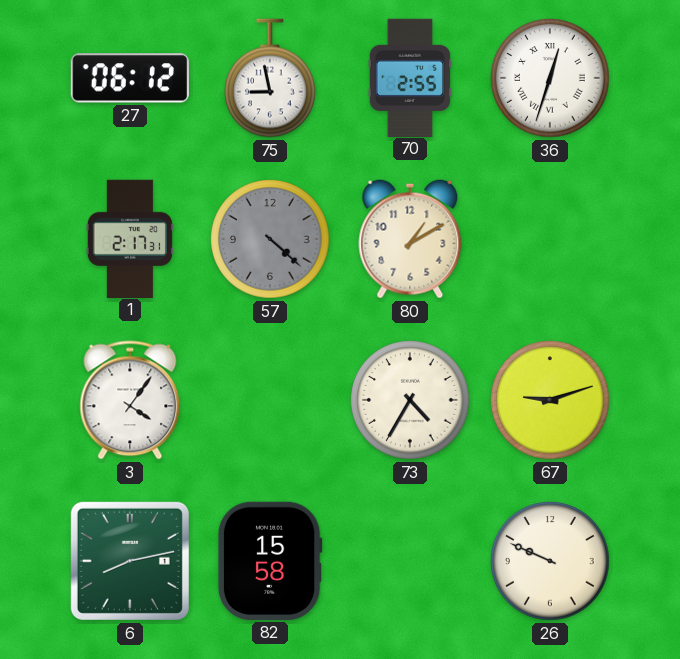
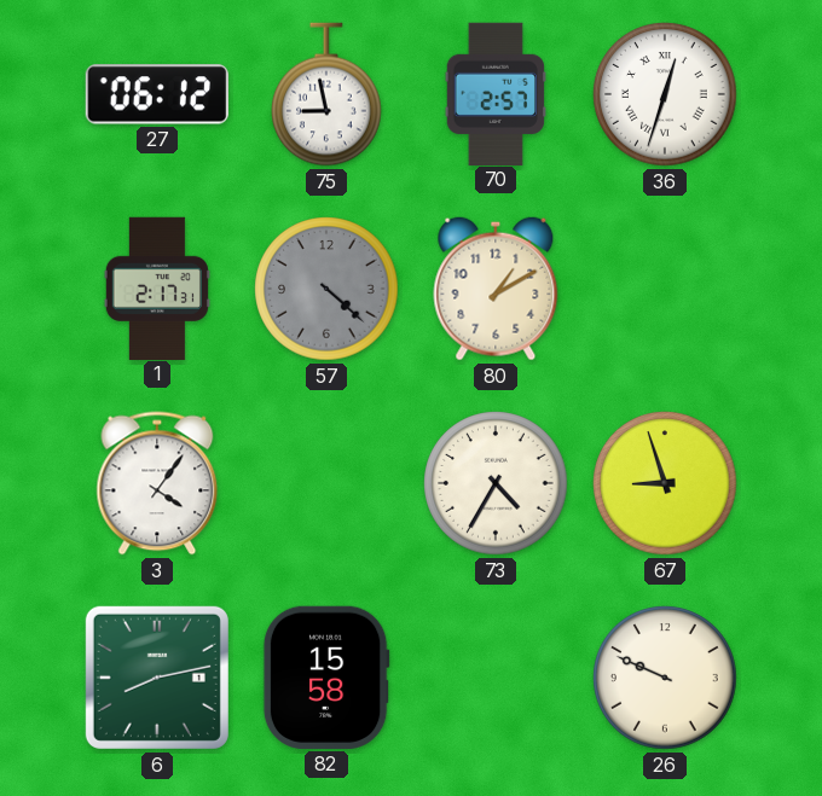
70: 2:55 -> 2:57
67: 9:12 -> 8:57
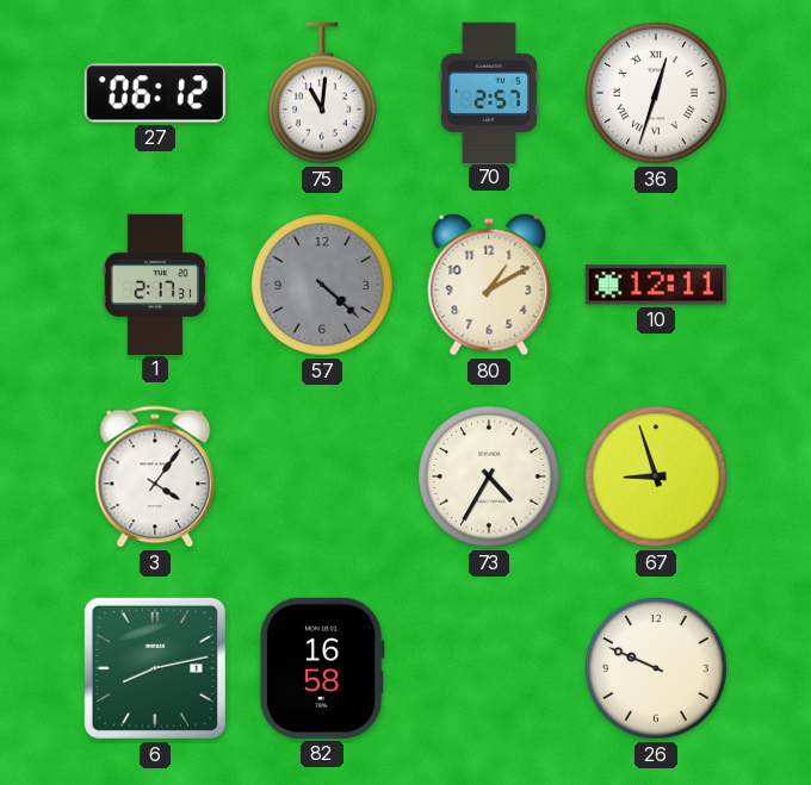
75: 8:58 -> 11:01
10: none -> 12:11
82: 15:58 -> 16:58
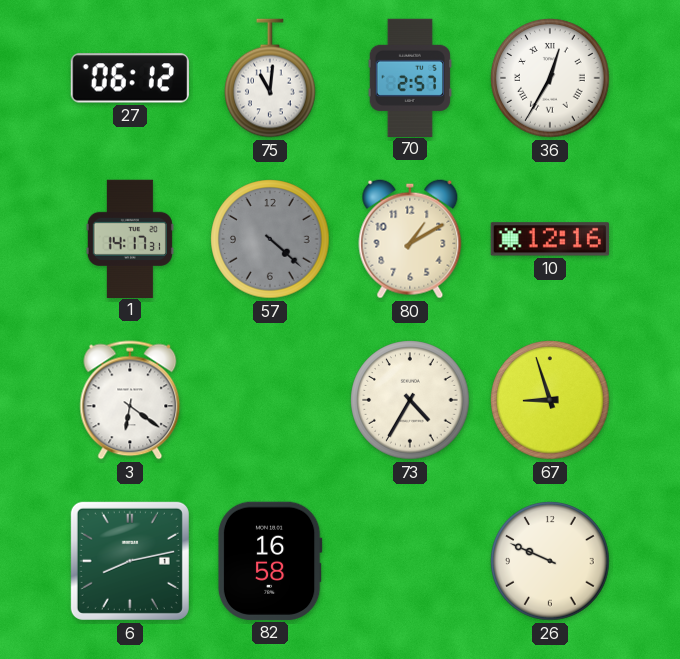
36: 12:33 -> 12:35
1: 2:17 -> 14:17
10: 12:11 -> 12:16
3: 4:06 -> 6:21
